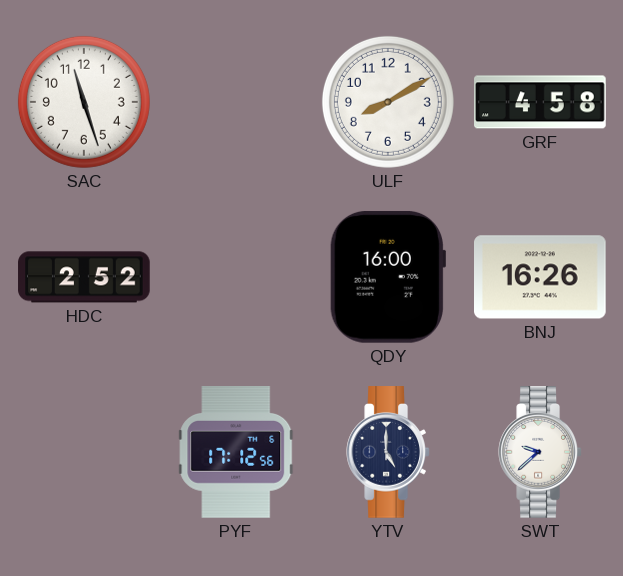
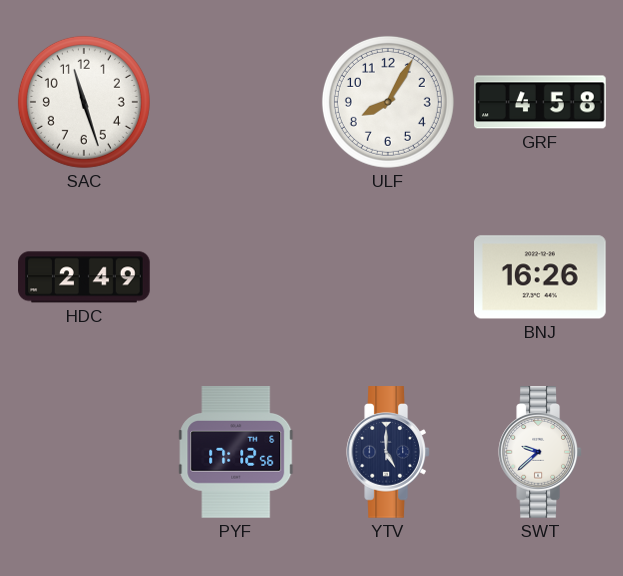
ULF: 8:10 -> 8:05
HDC: 2:52 -> 2:49
QDY: 16:00 -> none
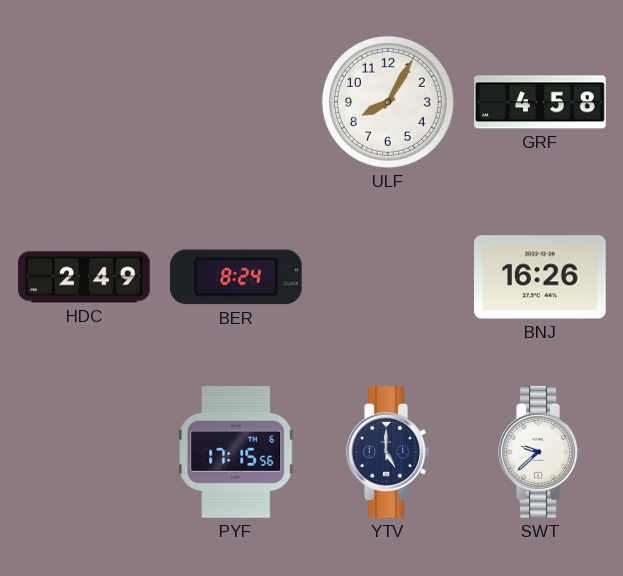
SAC: 11:27 -> none
BER: none -> 8:24
PYF: 17:12 -> 17:15
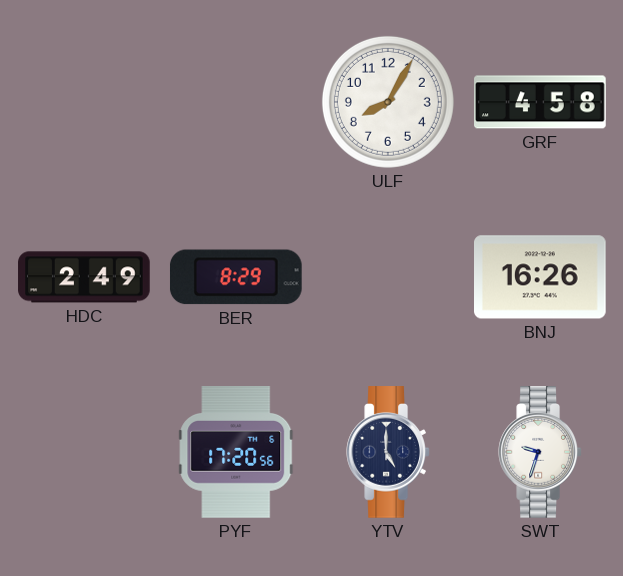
BER: 8:24 -> 8:29
PYF: 17:15 -> 17:20
SWT: 9:38 -> 9:33
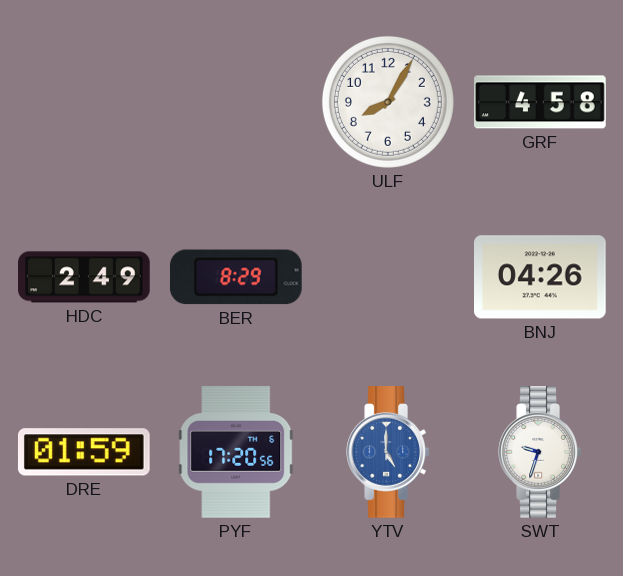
BNJ: 16:26 -> 04:26
DRE: none -> 01:59
YTV dial: navy -> blue
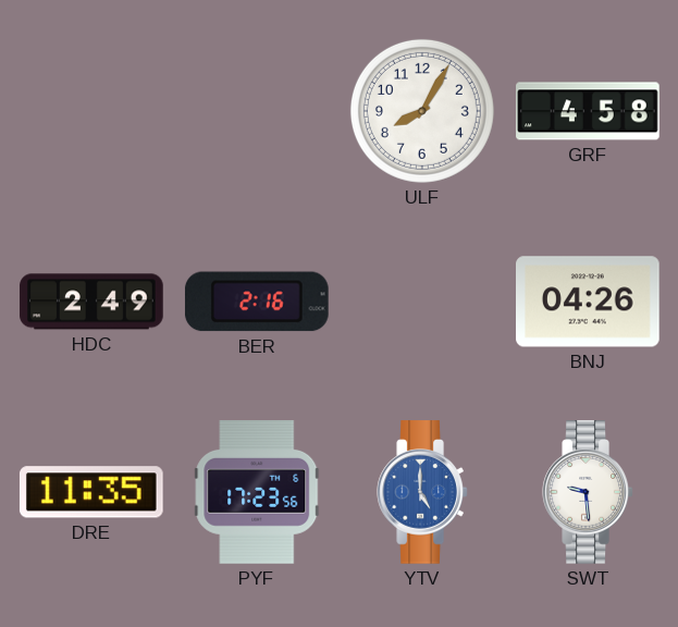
BER: 8:29 -> 2:16
DRE: 01:59 -> 11:35
PYF: 17:20 -> 17:23
SWT: 9:33 -> 9:29
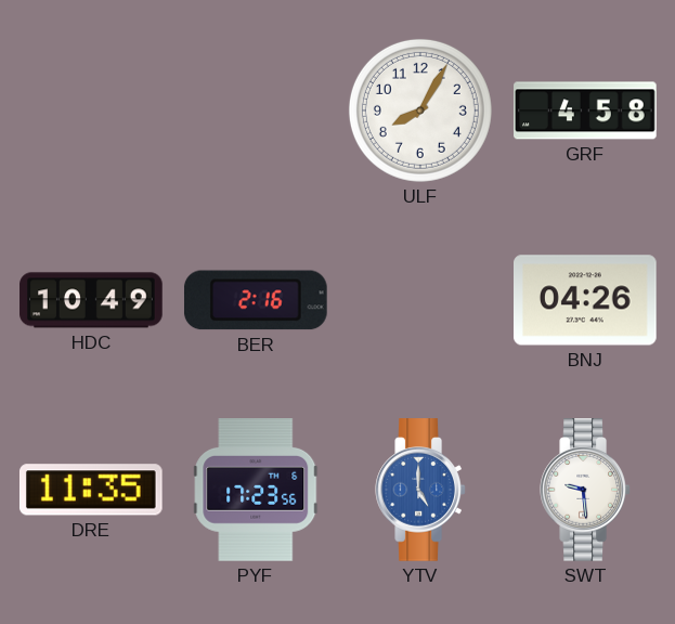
HDC: 2:49 -> 10:49
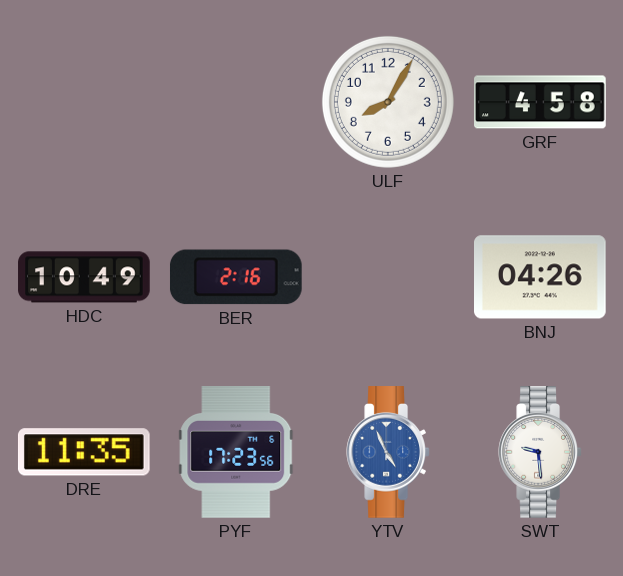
YTV: 5:00 -> 4:56
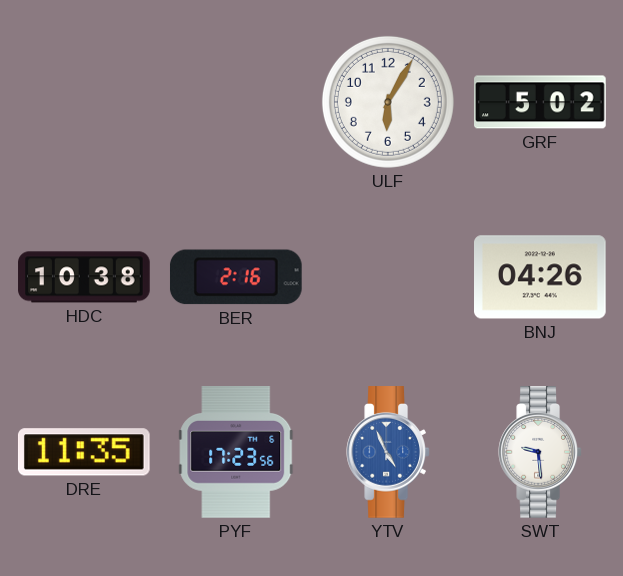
ULF: 8:05 -> 6:05
GRF: 4:58 -> 5:02
HDC: 10:49 -> 10:38
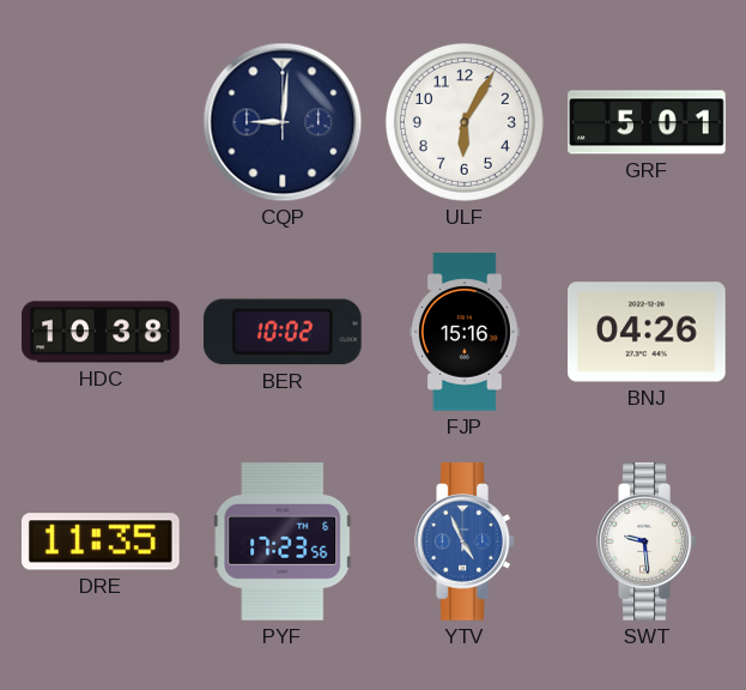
CQP: none -> 9:01
GRF: 5:02 -> 5:01
BER: 2:16 -> 10:02
FJP: none -> 15:16
